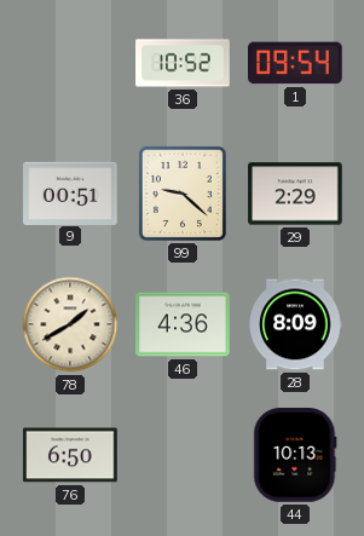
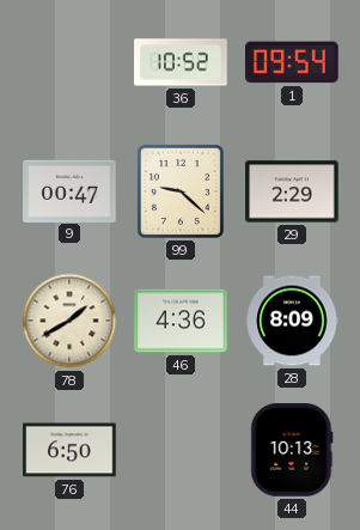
9: 00:51 -> 00:47
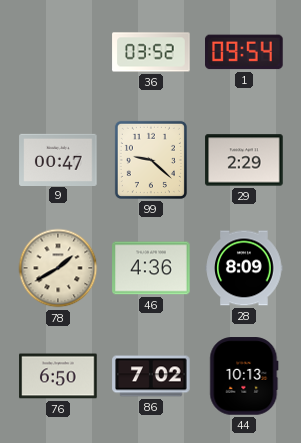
36: 10:52 -> 03:52
86: none -> 7:02
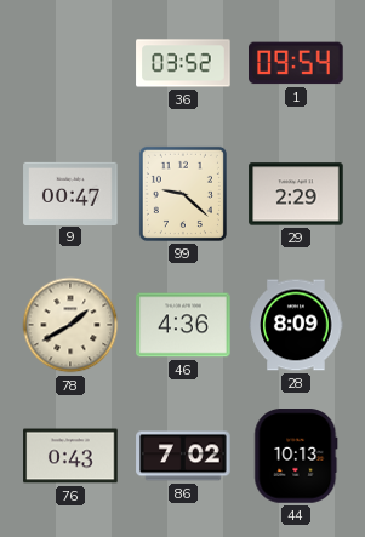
76: 6:50 -> 0:43
